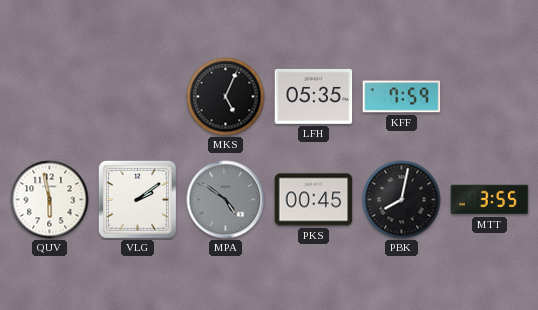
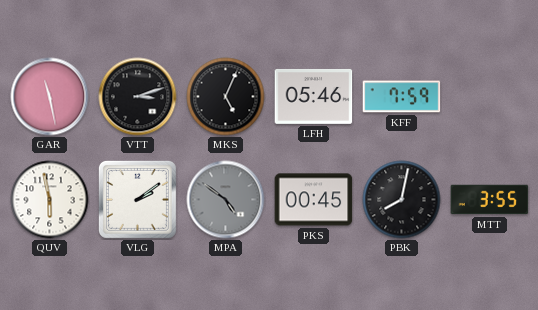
GAR: none -> 11:28
VTT: none -> 3:12
LFH: 05:35 -> 05:46
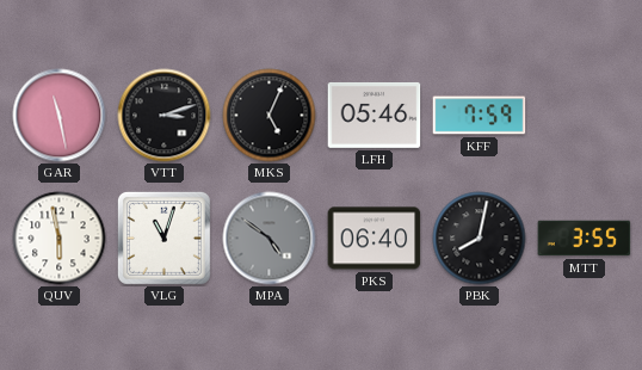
VLG: 2:09 -> 11:03
PKS: 00:45 -> 06:40
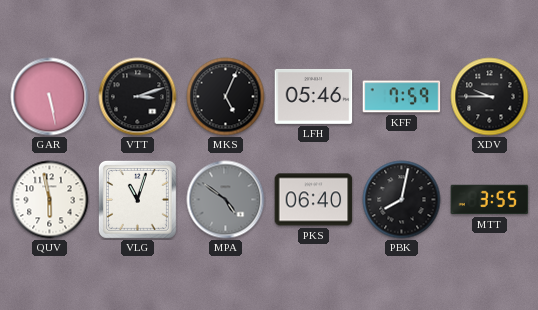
GAR: 11:28 -> 5:28
XDV: none -> 9:45
